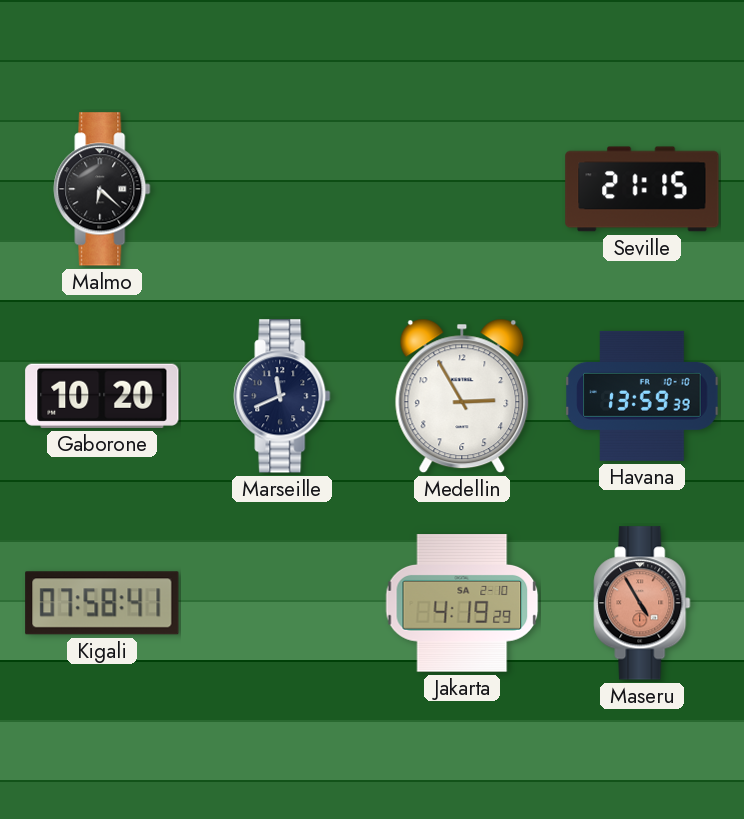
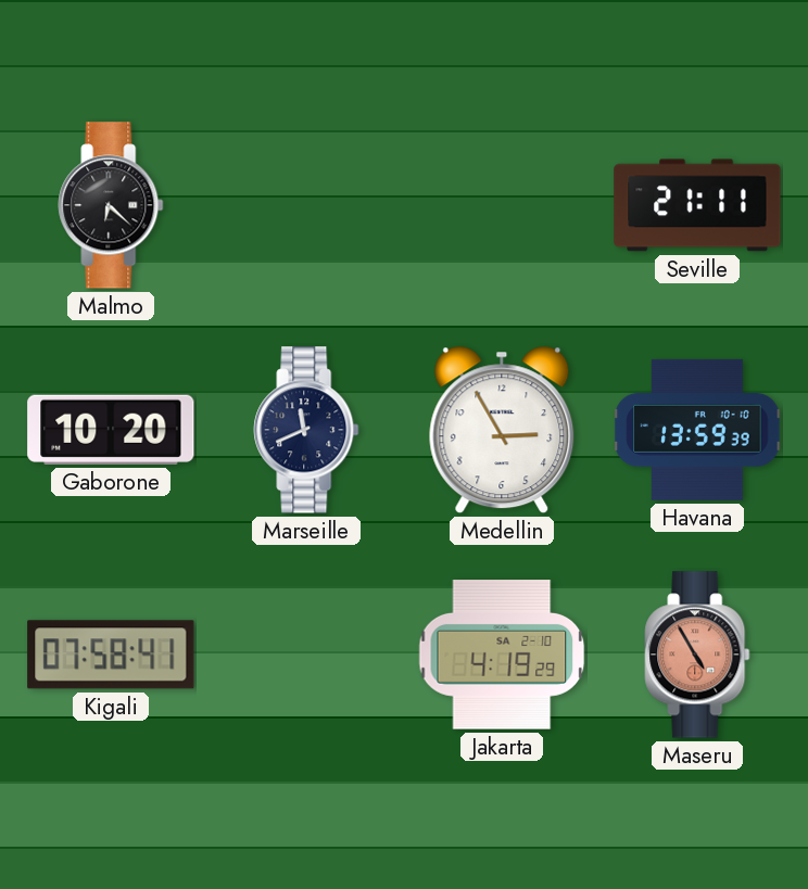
Seville: 21:15 -> 21:11
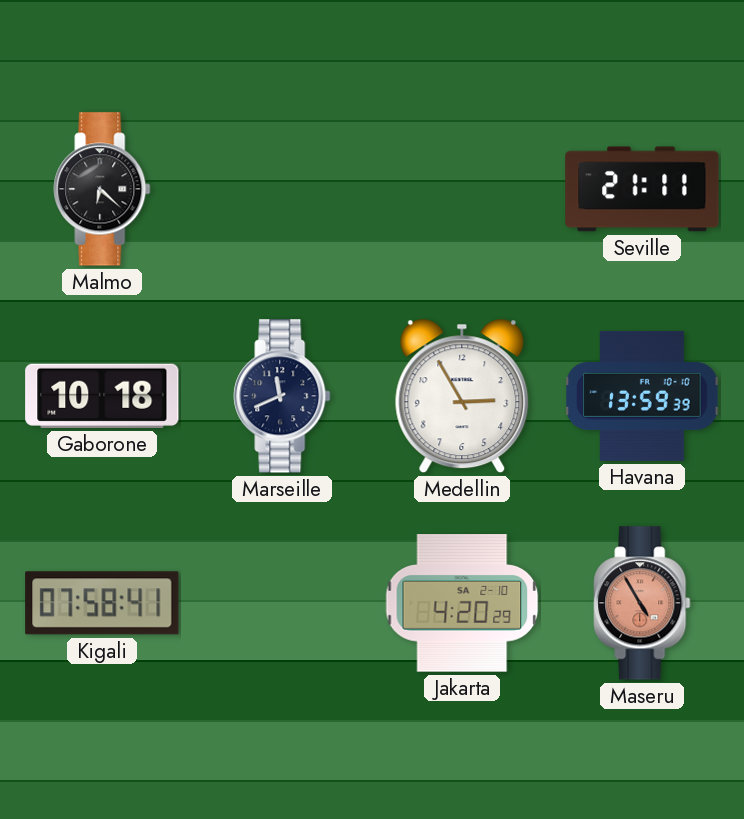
Gaborone: 10:20 -> 10:18
Jakarta: 4:19 -> 4:20
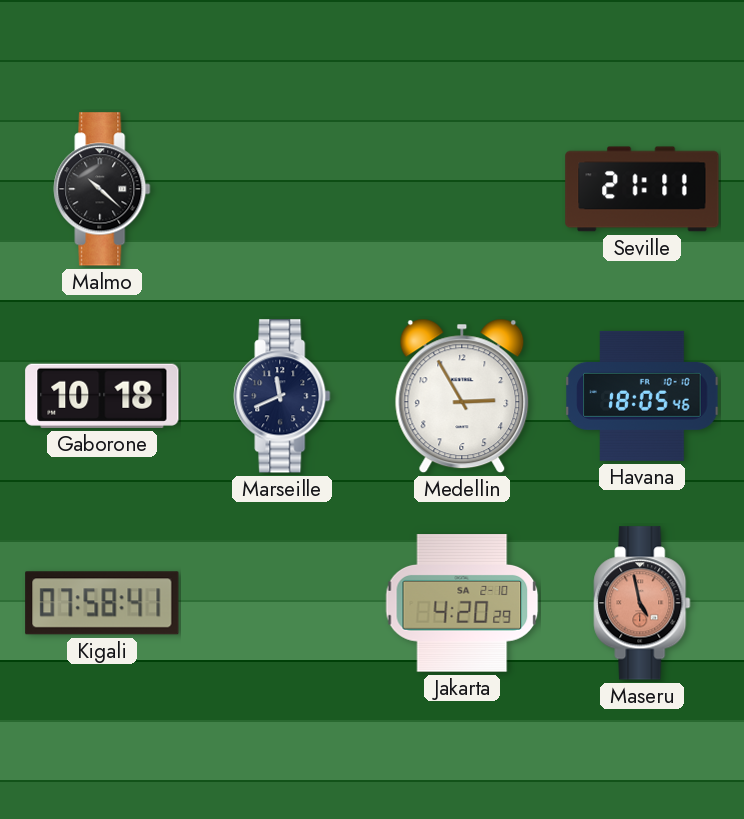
Malmo: 6:22 -> 10:22
Havana: 13:59 -> 18:05
Maseru: 4:55 -> 4:58
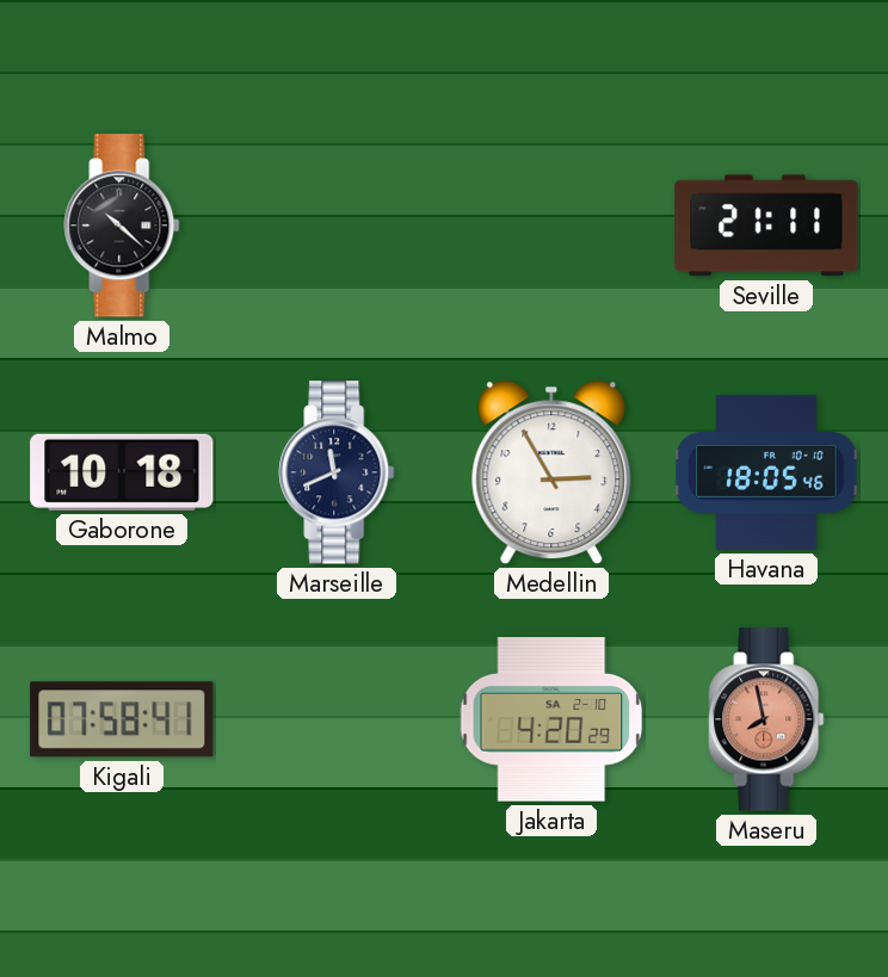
Maseru: 4:58 -> 7:58
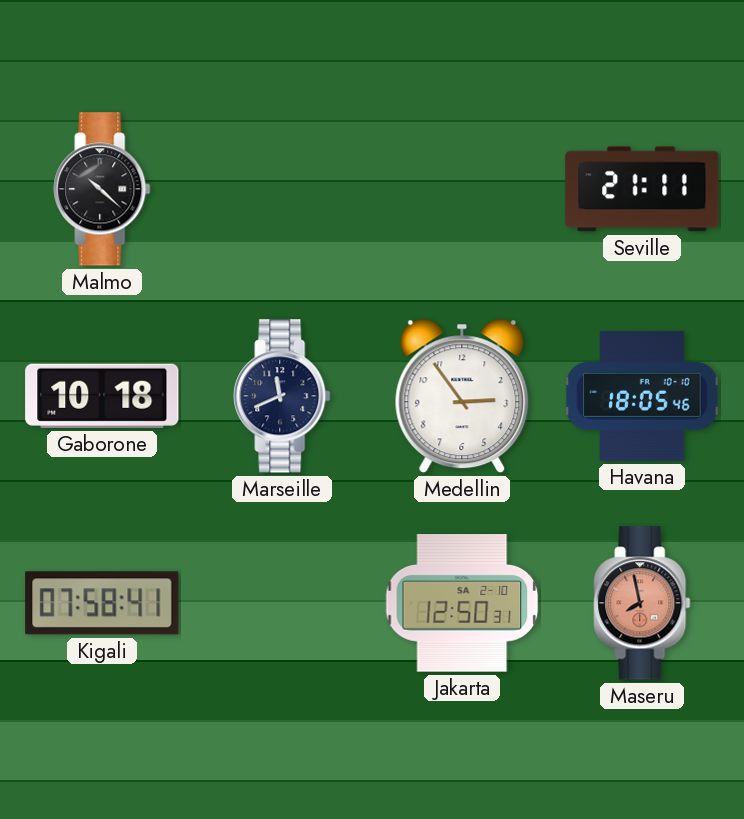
Medellin: 2:55 -> 2:54
Jakarta: 4:20 -> 12:50
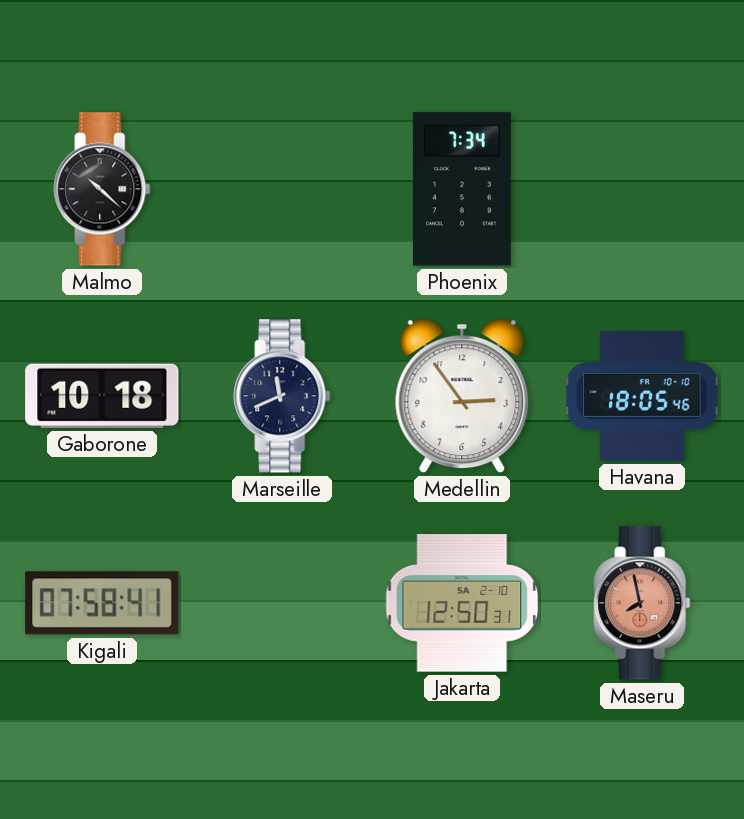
Phoenix: none -> 7:34
Seville: 21:11 -> none
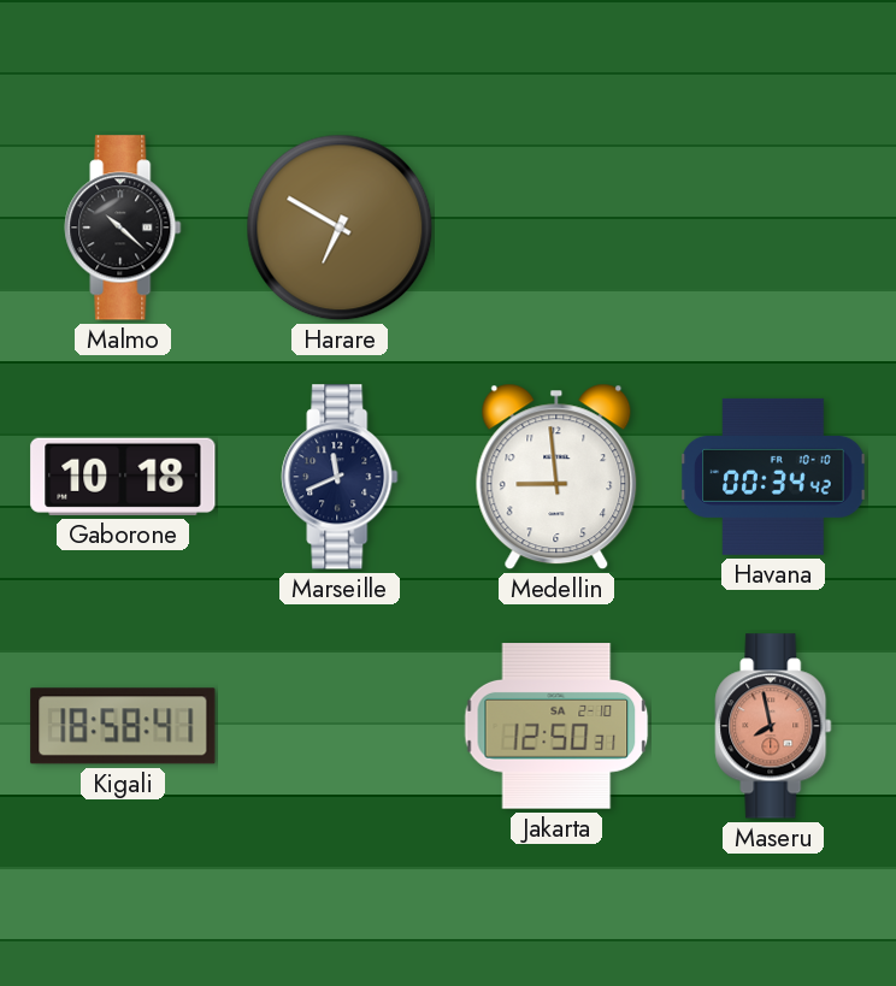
Harare: none -> 6:50
Phoenix: 7:34 -> none
Medellin: 2:54 -> 8:59
Havana: 18:05 -> 00:34
Kigali: 07:58 -> 18:58
